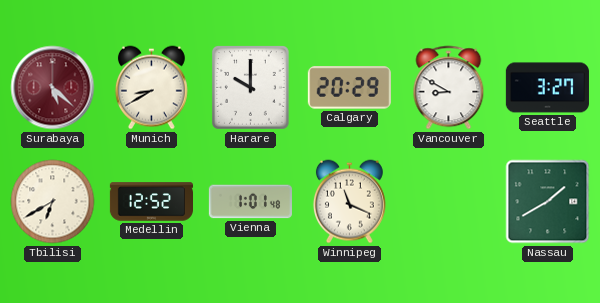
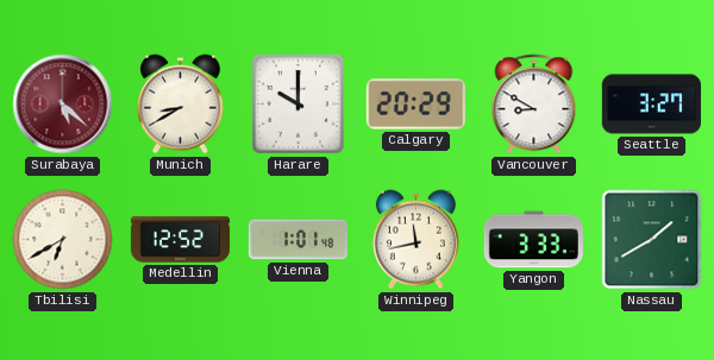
Winnipeg: 11:19 -> 11:43
Yangon: none -> 3:33
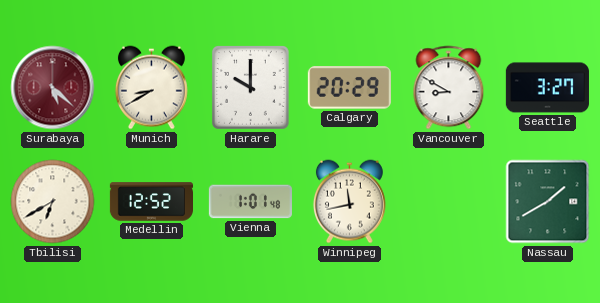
Yangon: 3:33 -> none
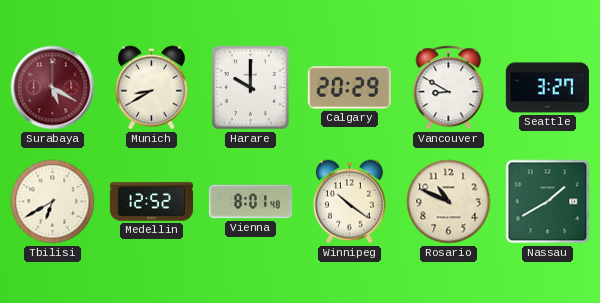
Surabaya: 5:22 -> 5:20
Vienna: 1:01 -> 8:01
Winnipeg: 11:43 -> 10:21
Rosario: none -> 10:49
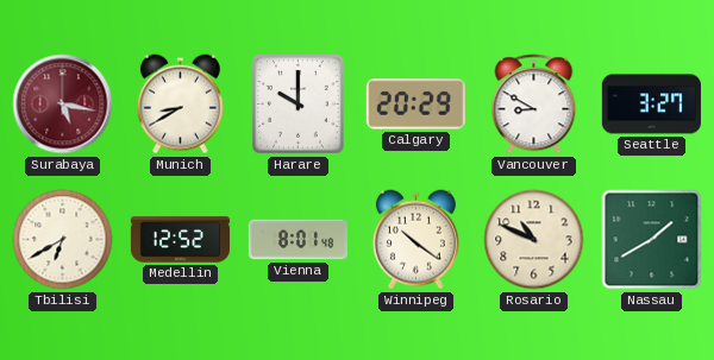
Surabaya: 5:20 -> 5:17
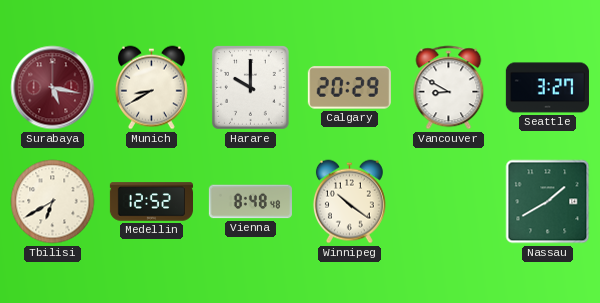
Vienna: 8:01 -> 8:48
Rosario: 10:49 -> none
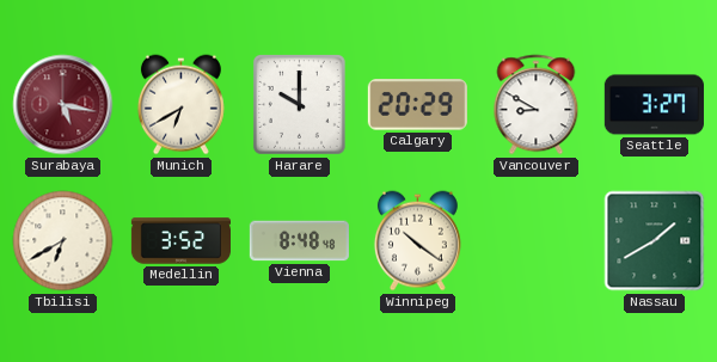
Munich: 8:40 -> 6:40
Medellin: 12:52 -> 3:52
